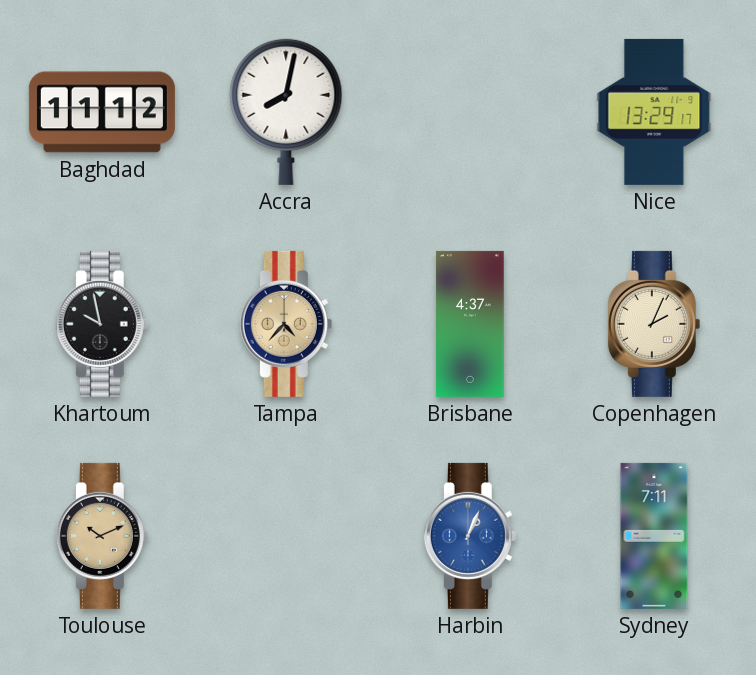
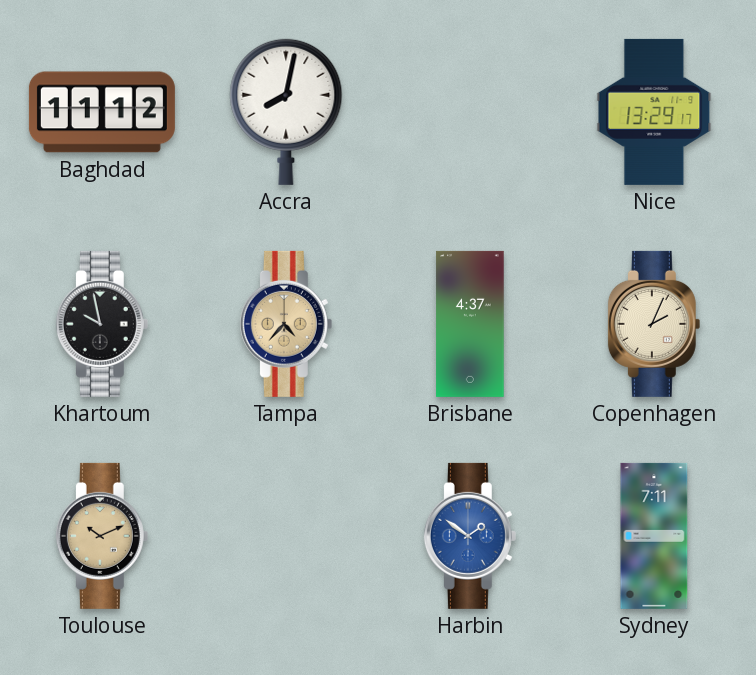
Harbin: 1:04 -> 1:51
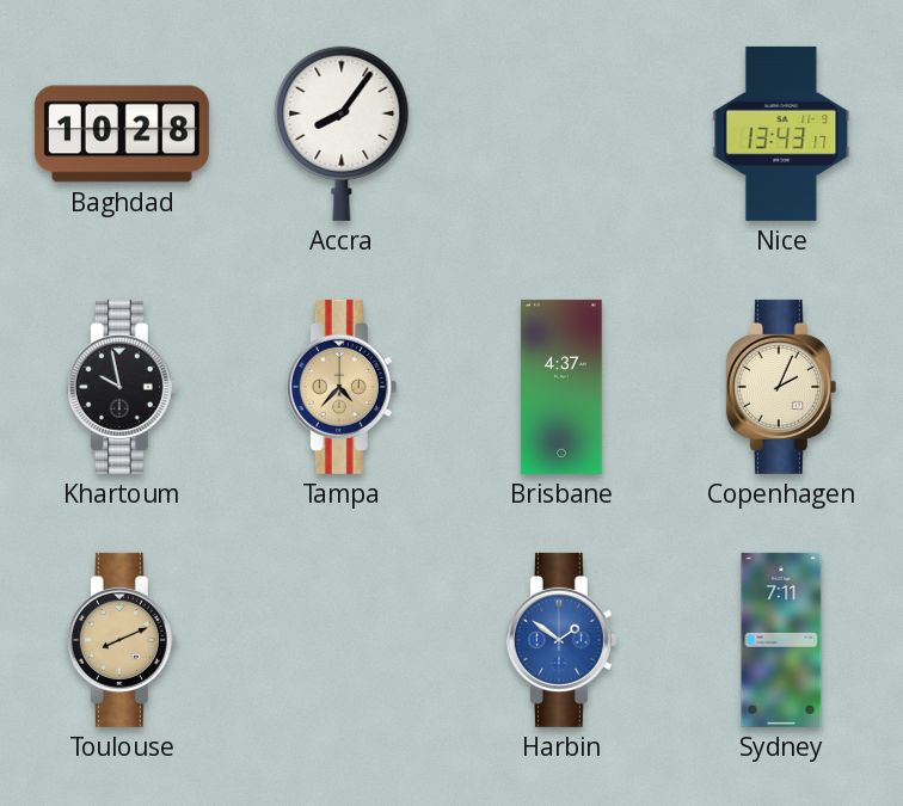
Baghdad: 11:12 -> 10:28
Accra: 8:02 -> 8:06
Nice: 13:29 -> 13:43
Toulouse: 10:11 -> 8:11
